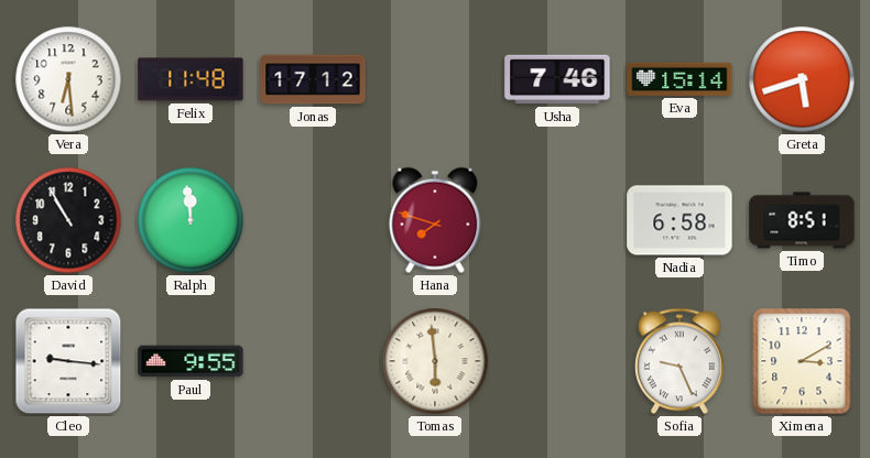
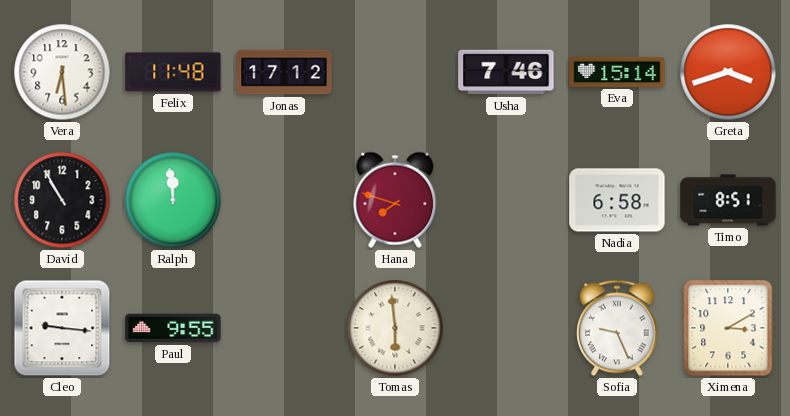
Greta: 5:42 -> 3:42
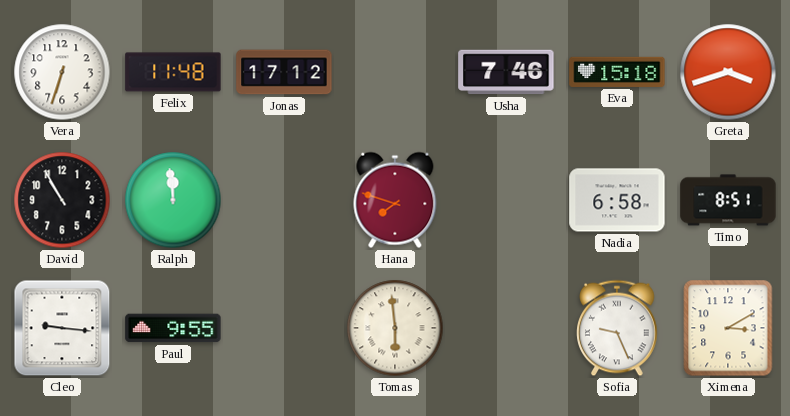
Vera: 6:29 -> 6:33
Eva: 15:14 -> 15:18
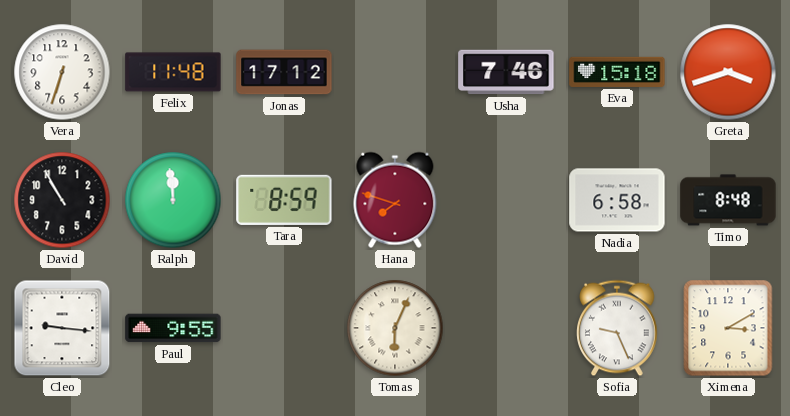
Tara: none -> 8:59
Timo: 8:51 -> 8:48
Tomas: 5:59 -> 6:04
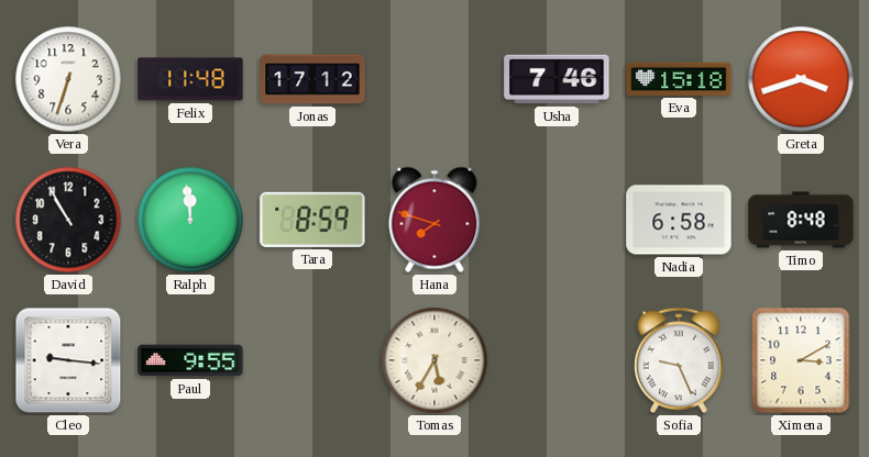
Tomas: 6:04 -> 5:35
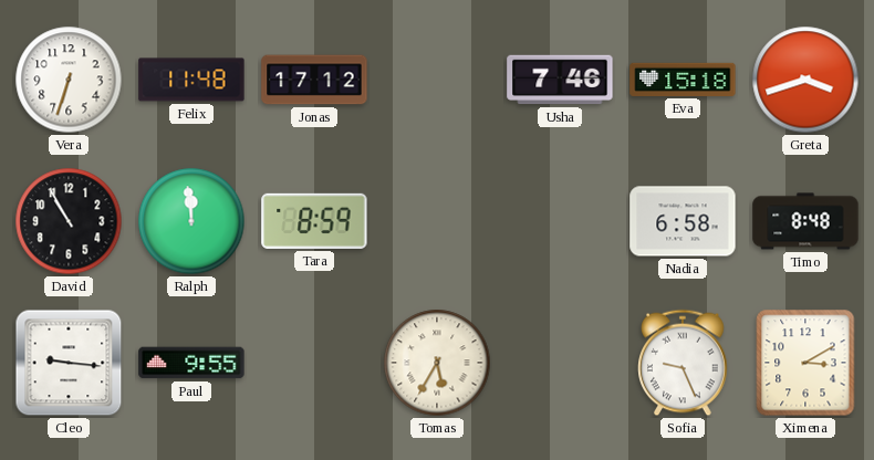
Hana: 7:48 -> none
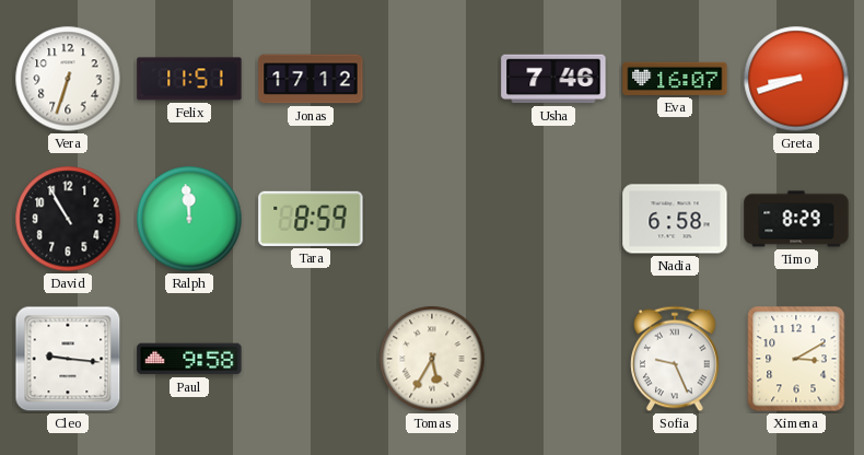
Felix: 11:48 -> 11:51
Eva: 15:18 -> 16:07
Greta: 3:42 -> 8:42
Timo: 8:48 -> 8:29
Paul: 9:55 -> 9:58
